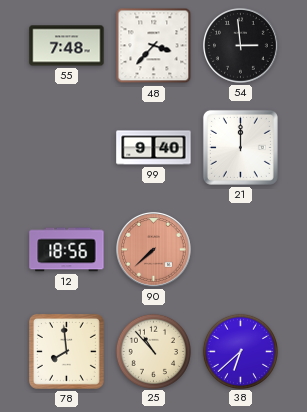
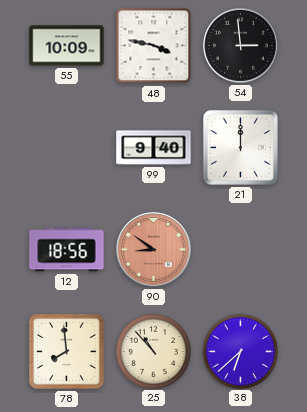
55: 7:48 -> 10:09
48: 3:37 -> 3:47
90: 7:38 -> 8:51
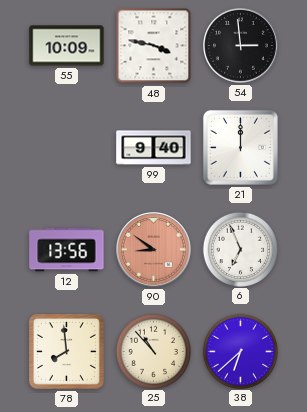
12: 18:56 -> 13:56
6: none -> 6:56
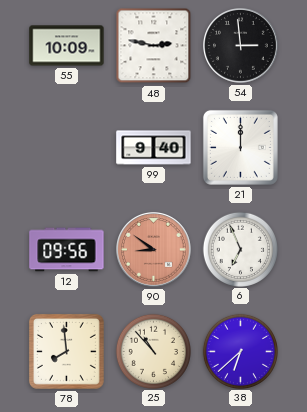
48: 3:47 -> 2:47
12: 13:56 -> 09:56
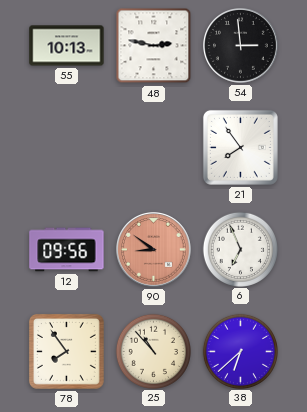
55: 10:09 -> 10:13
99: 9:40 -> none
21: 12:00 -> 7:54
78: 7:59 -> 7:54
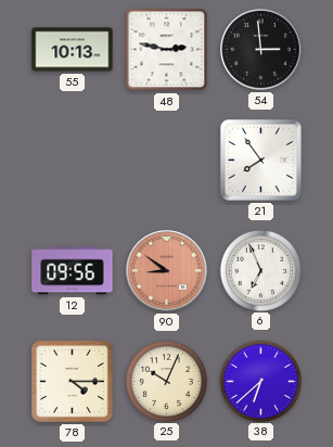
78: 7:54 -> 4:15
25: 10:53 -> 10:04
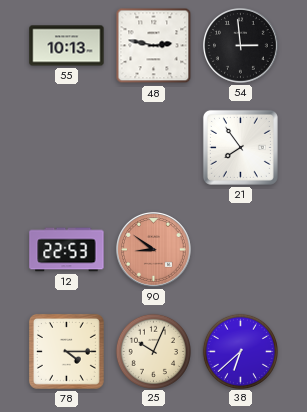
12: 09:56 -> 22:53
6: 6:56 -> none
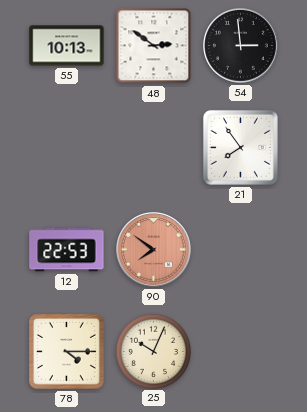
48: 2:47 -> 2:51
90: 8:51 -> 7:51
38: 6:38 -> none
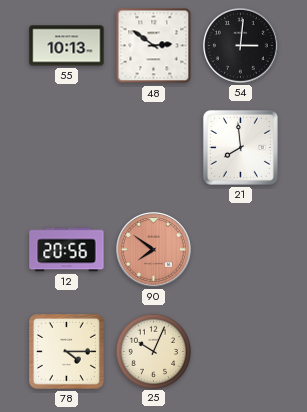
54: 2:59 -> 3:01
21: 7:54 -> 7:59
12: 22:53 -> 20:56
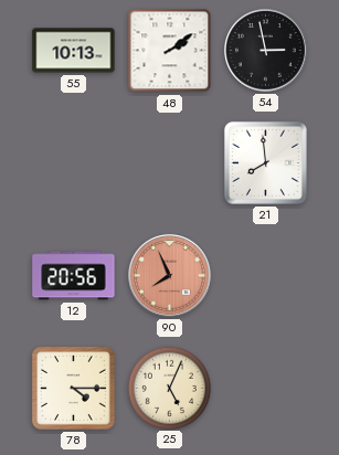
48: 2:51 -> 2:09
54: 3:01 -> 2:58
90: 7:51 -> 7:56
25: 10:04 -> 5:04
